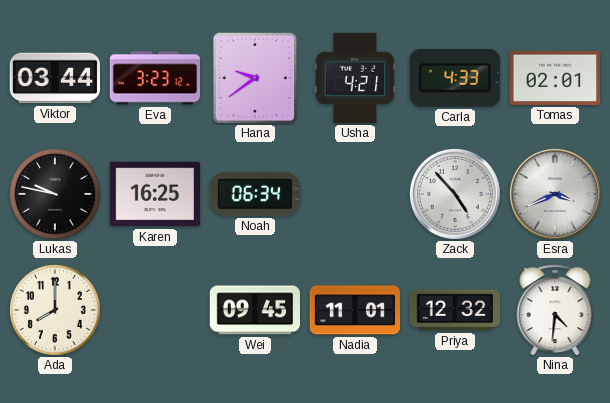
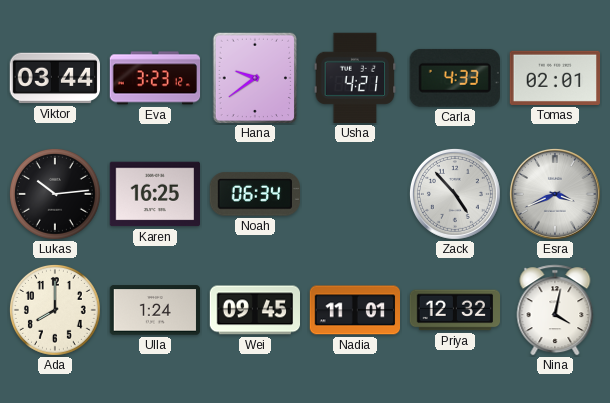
Lukas: 9:47 -> 10:14
Ulla: none -> 1:24
Nina: 4:31 -> 4:02
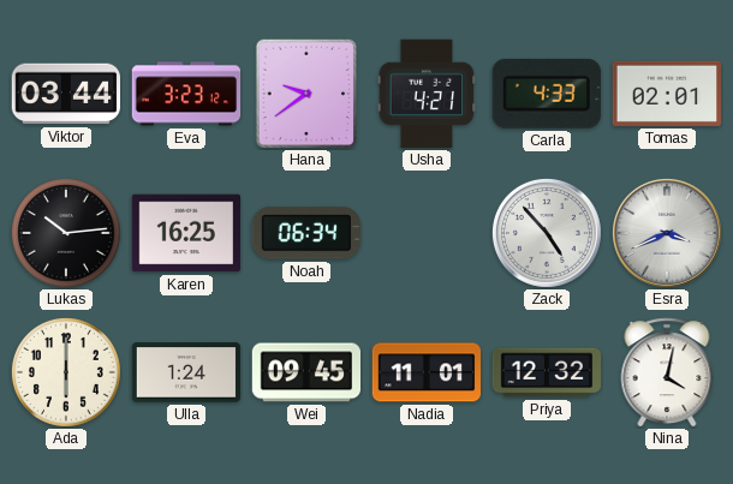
Ada: 8:00 -> 6:00
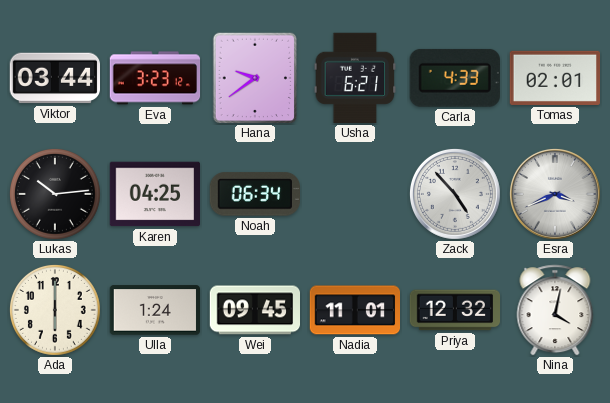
Usha: 4:21 -> 6:21
Karen: 16:25 -> 04:25
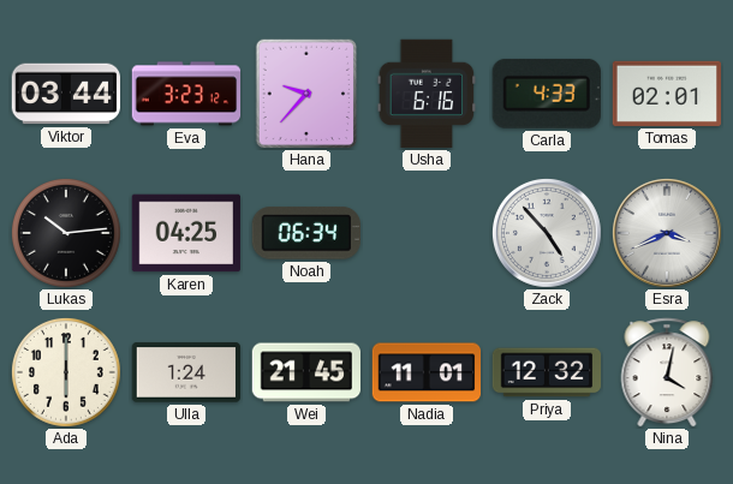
Hana: 9:39 -> 9:37
Usha: 6:21 -> 6:16
Wei: 09:45 -> 21:45
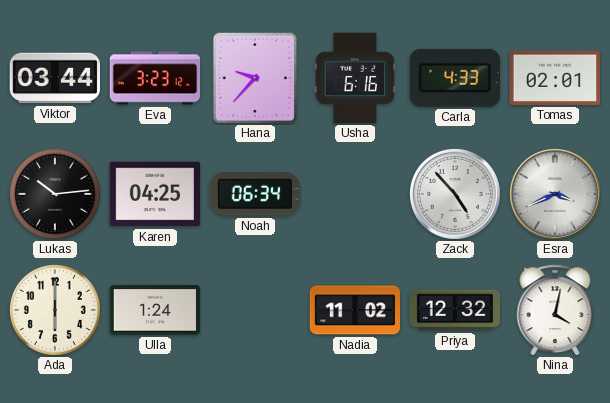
Wei: 21:45 -> none
Nadia: 11:01 -> 11:02
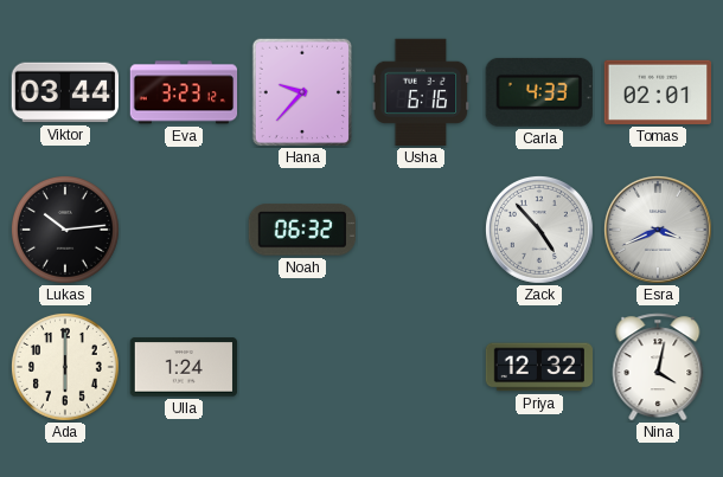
Karen: 04:25 -> none
Noah: 06:34 -> 06:32
Nadia: 11:02 -> none
